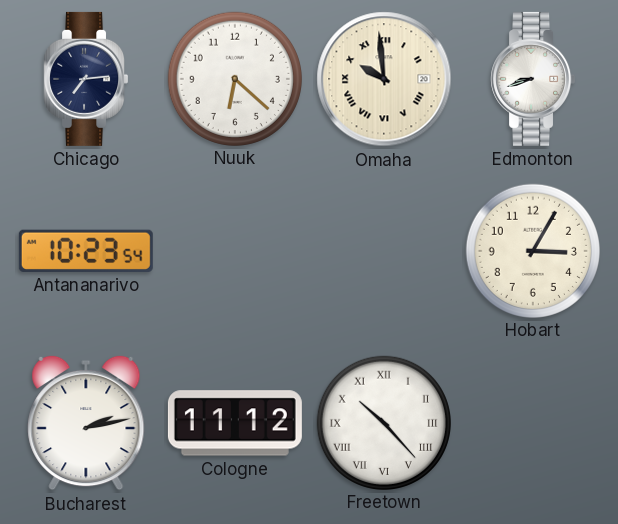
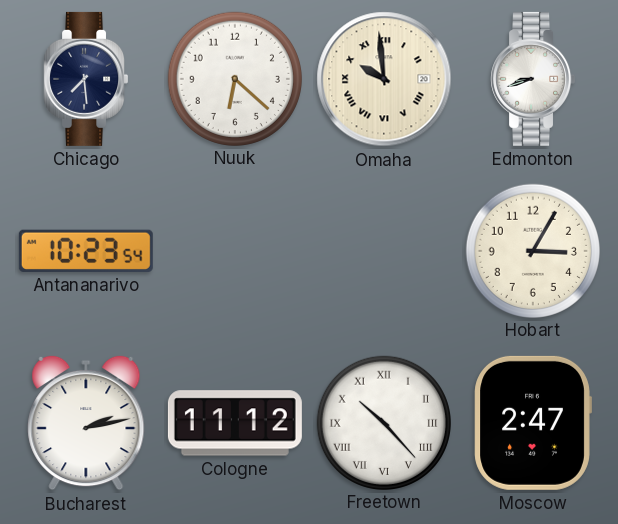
Chicago: 7:14 -> 7:29
Moscow: none -> 2:47
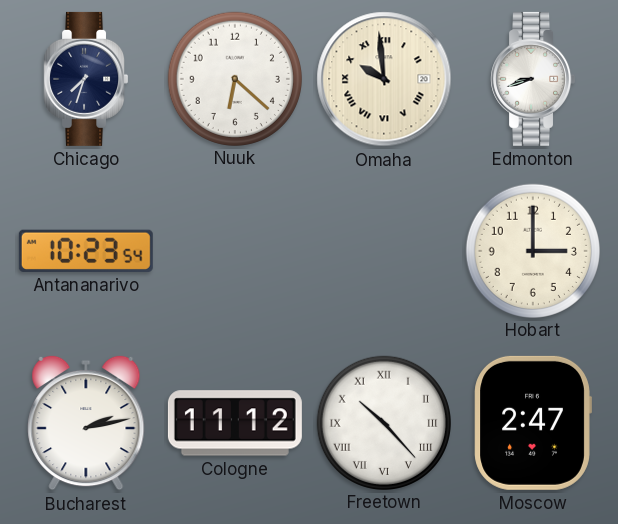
Chicago: 7:29 -> 7:33
Hobart: 3:05 -> 3:00
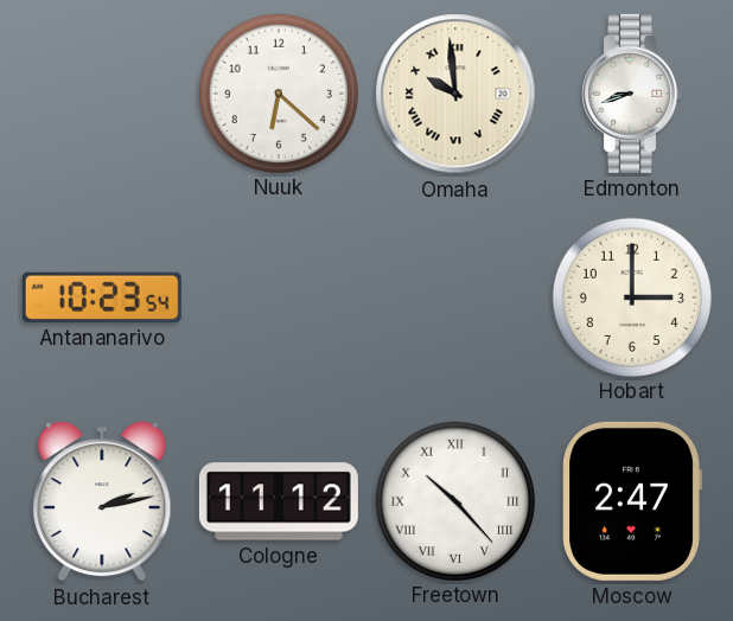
Chicago: 7:33 -> none
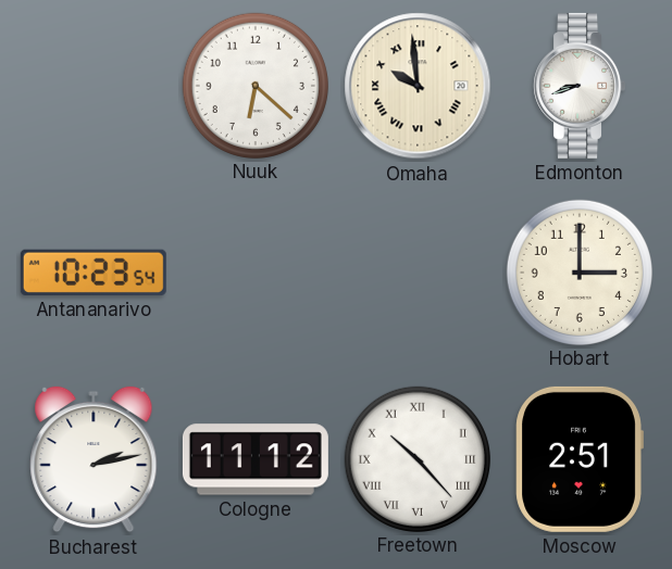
Moscow: 2:47 -> 2:51
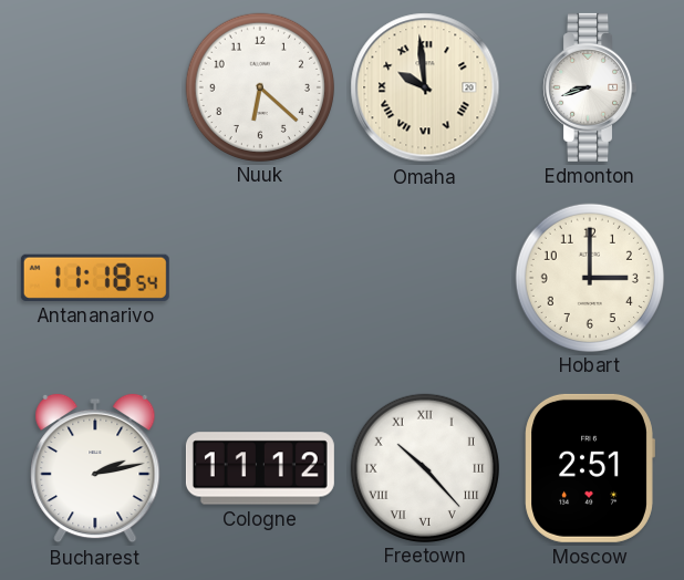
Antananarivo: 10:23 -> 11:18
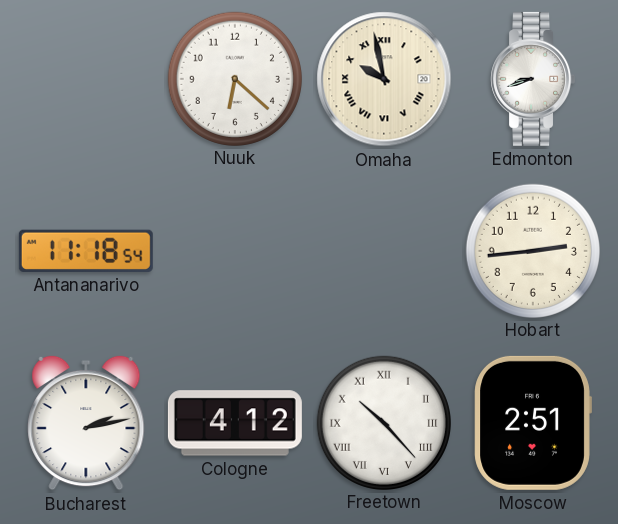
Omaha: 9:59 -> 9:58
Hobart: 3:00 -> 2:44
Cologne: 11:12 -> 4:12
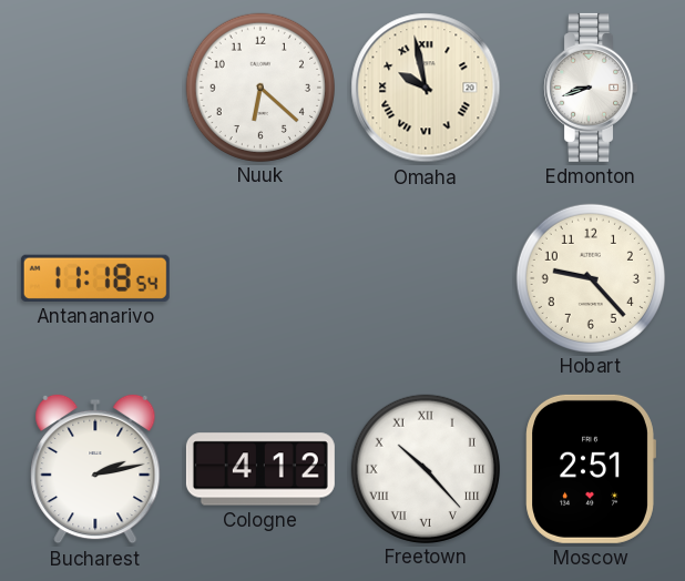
Hobart: 2:44 -> 9:23
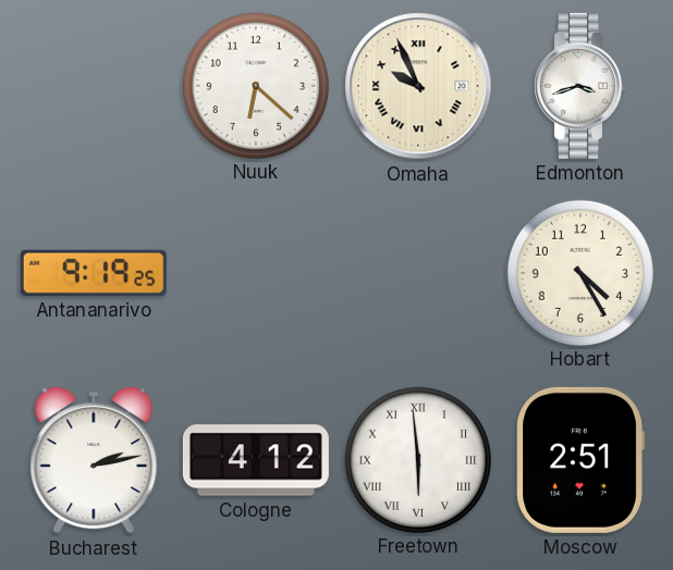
Omaha: 9:58 -> 9:56
Edmonton: 8:42 -> 3:42
Antananarivo: 11:18 -> 9:19
Hobart: 9:23 -> 4:25
Freetown: 10:23 -> 5:59
